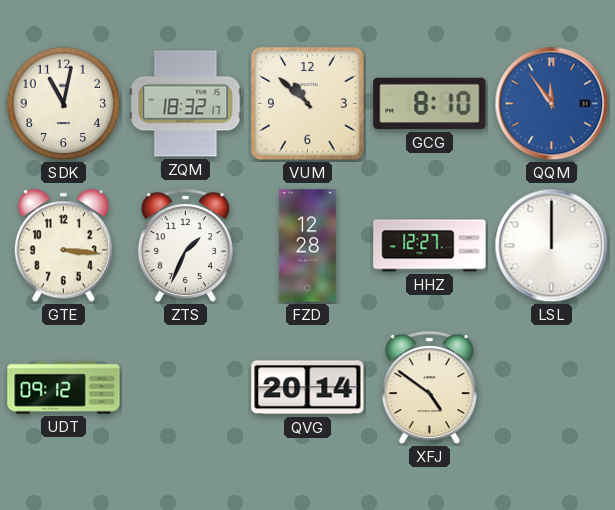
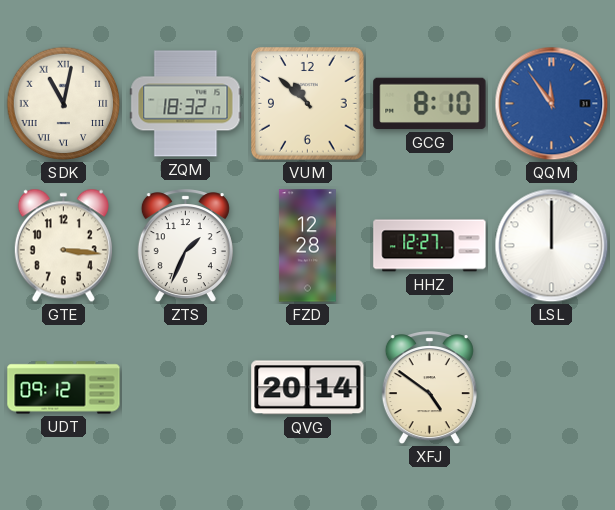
SDK numerals: Arabic -> Roman
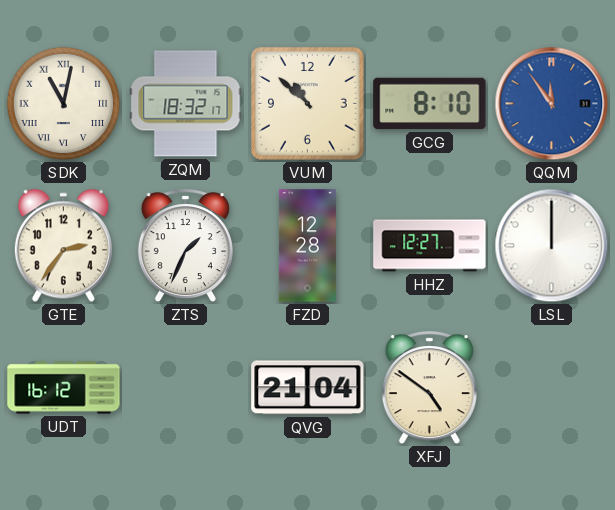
GTE: 3:16 -> 2:36
UDT: 09:12 -> 16:12
QVG: 20:14 -> 21:04
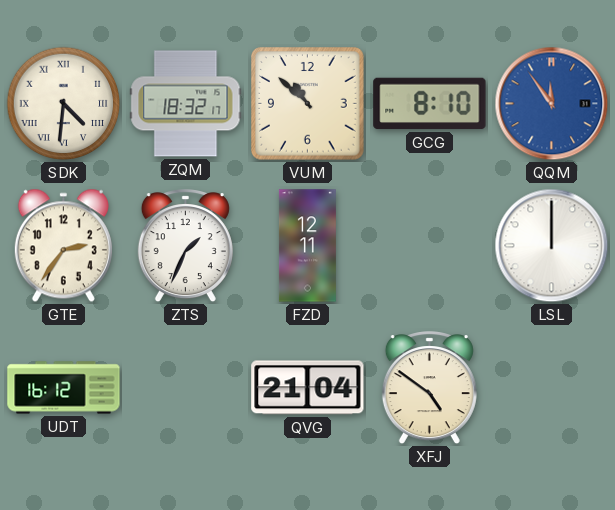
SDK: 11:02 -> 4:31
FZD: 12:28 -> 12:11
HHZ: 12:27 -> none
